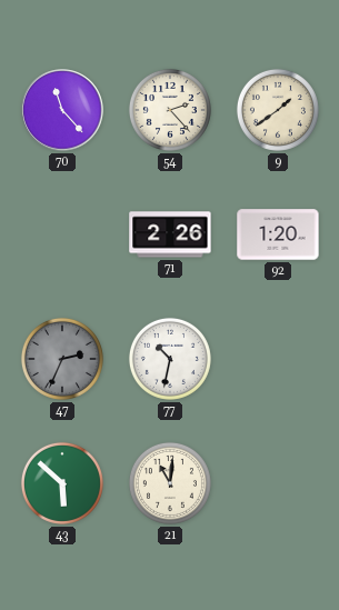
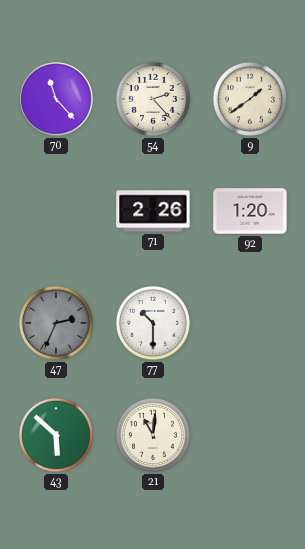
77: 10:32 -> 10:30
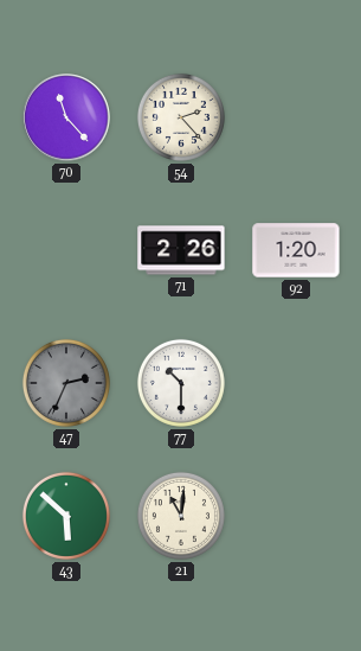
9: 1:39 -> none
